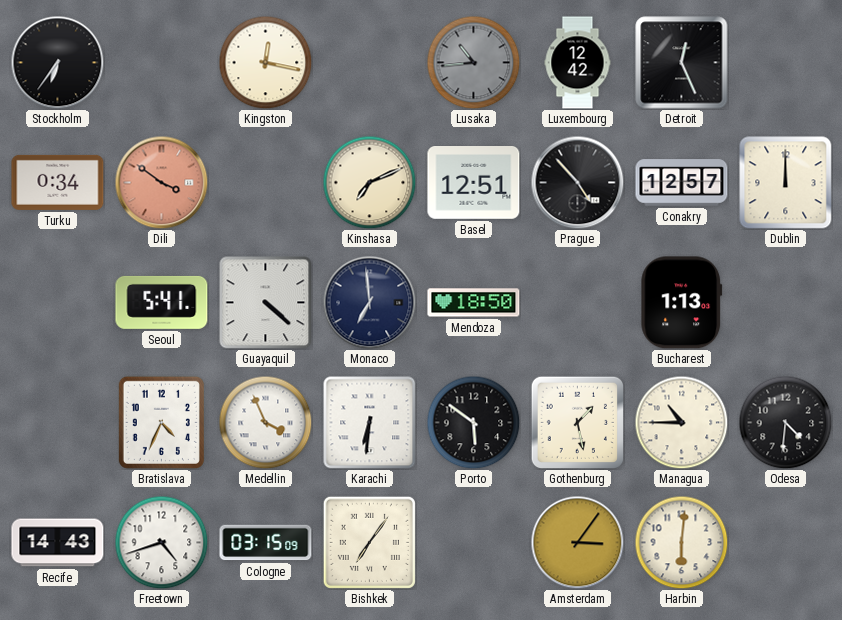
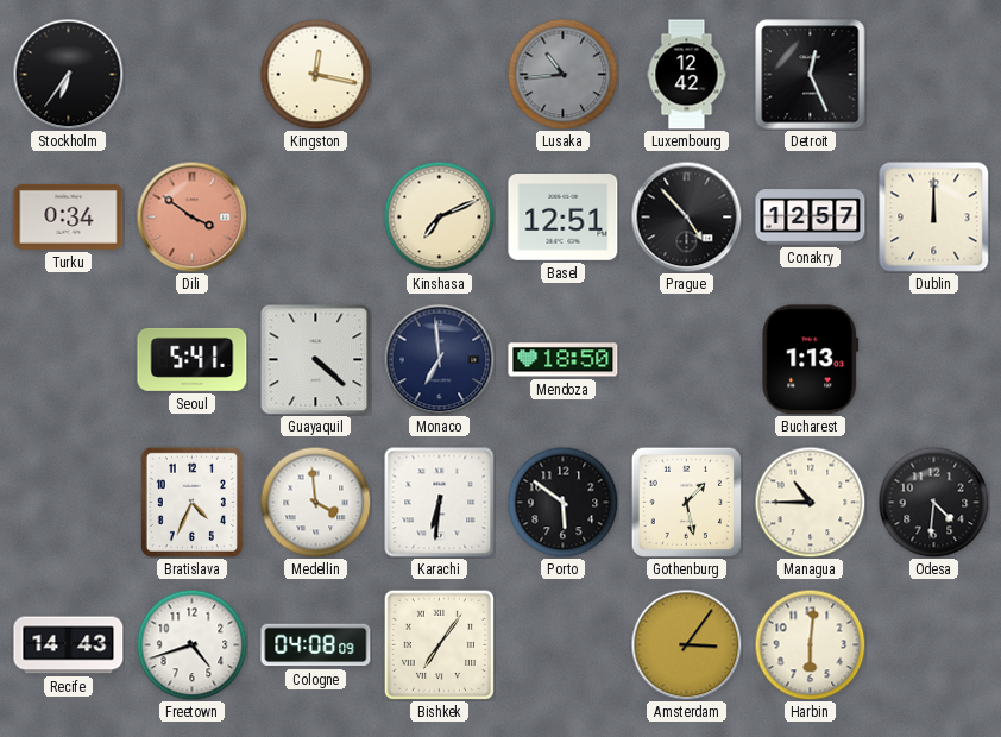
Medellin: 3:56 -> 3:59
Cologne: 03:15 -> 04:08
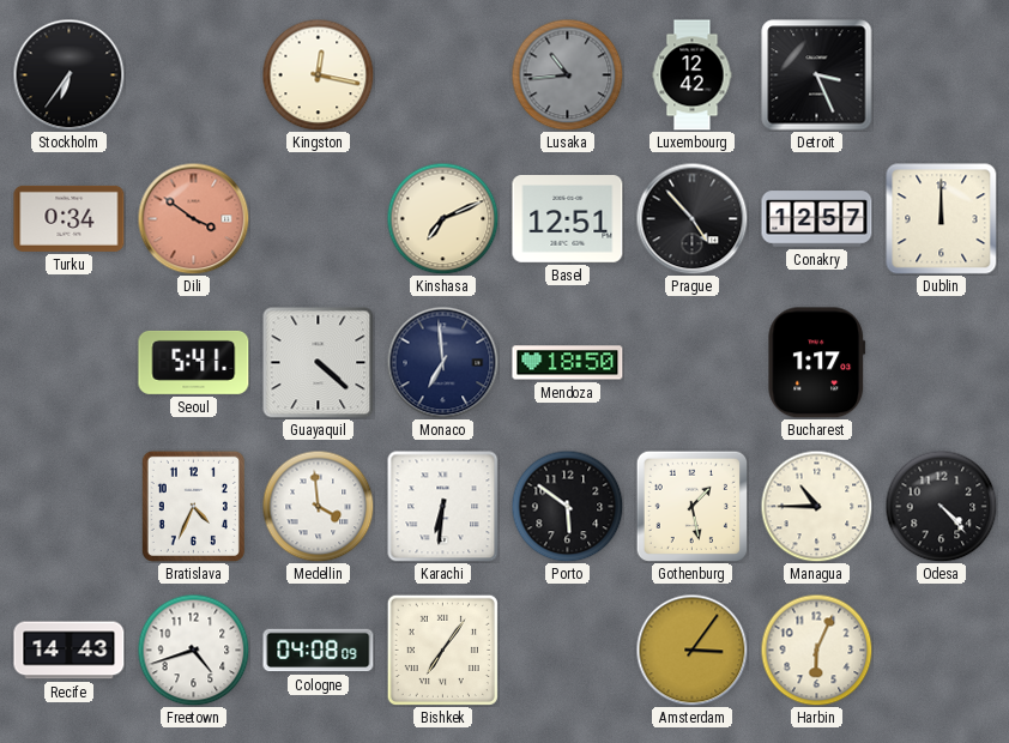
Detroit: 12:26 -> 3:26
Bucharest: 1:13 -> 1:17
Odesa: 4:31 -> 4:23
Harbin: 6:01 -> 6:04
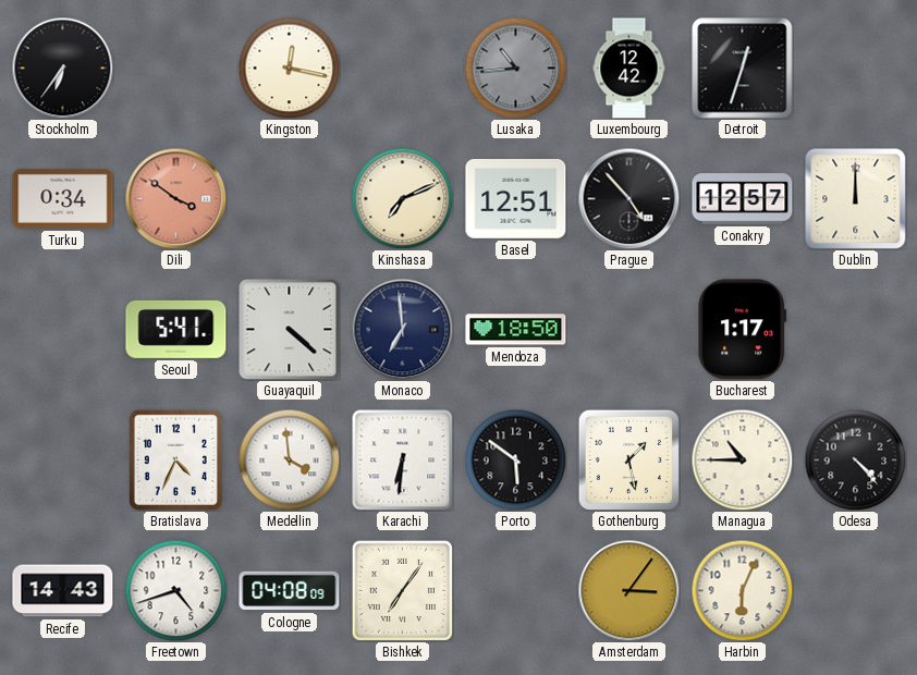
Detroit: 3:26 -> 12:33
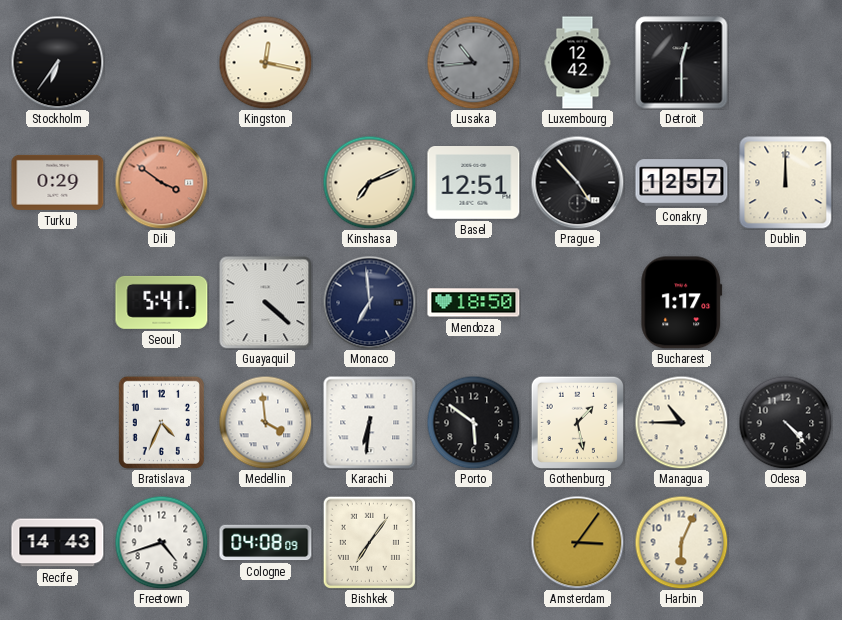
Detroit: 12:33 -> 12:30
Turku: 0:34 -> 0:29
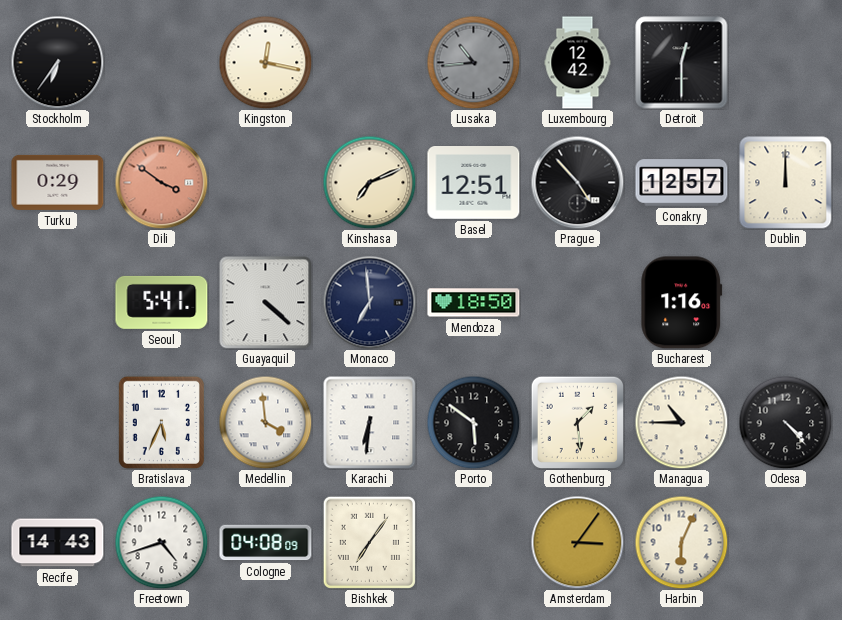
Bucharest: 1:17 -> 1:16
Bratislava: 4:34 -> 5:34
Gothenburg: 1:28 -> 1:29
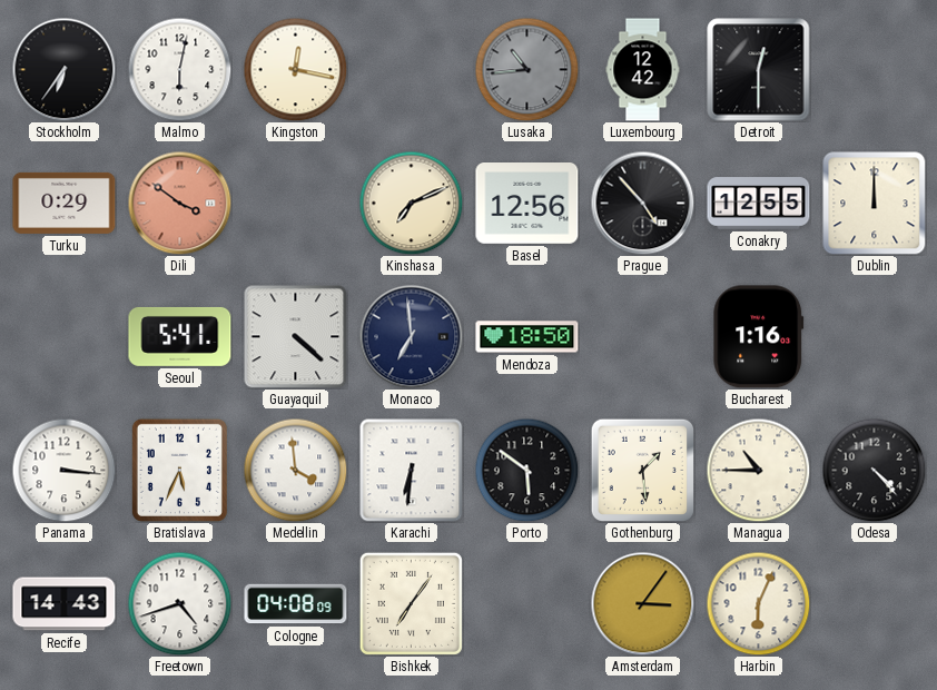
Malmo: none -> 6:02
Basel: 12:51 -> 12:56
Conakry: 12:57 -> 12:55
Panama: none -> 3:16
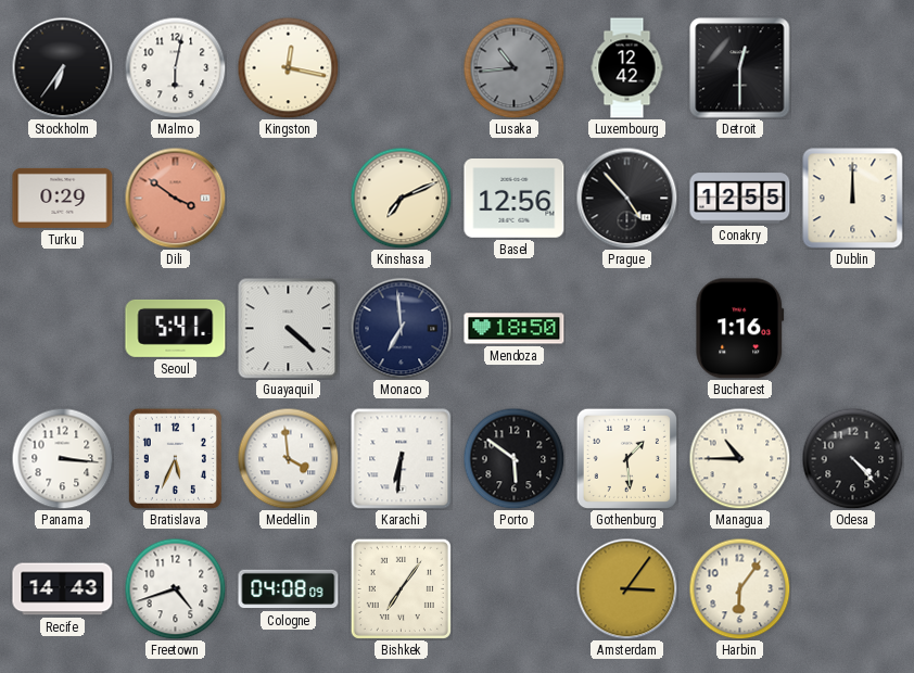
Harbin: 6:04 -> 6:06
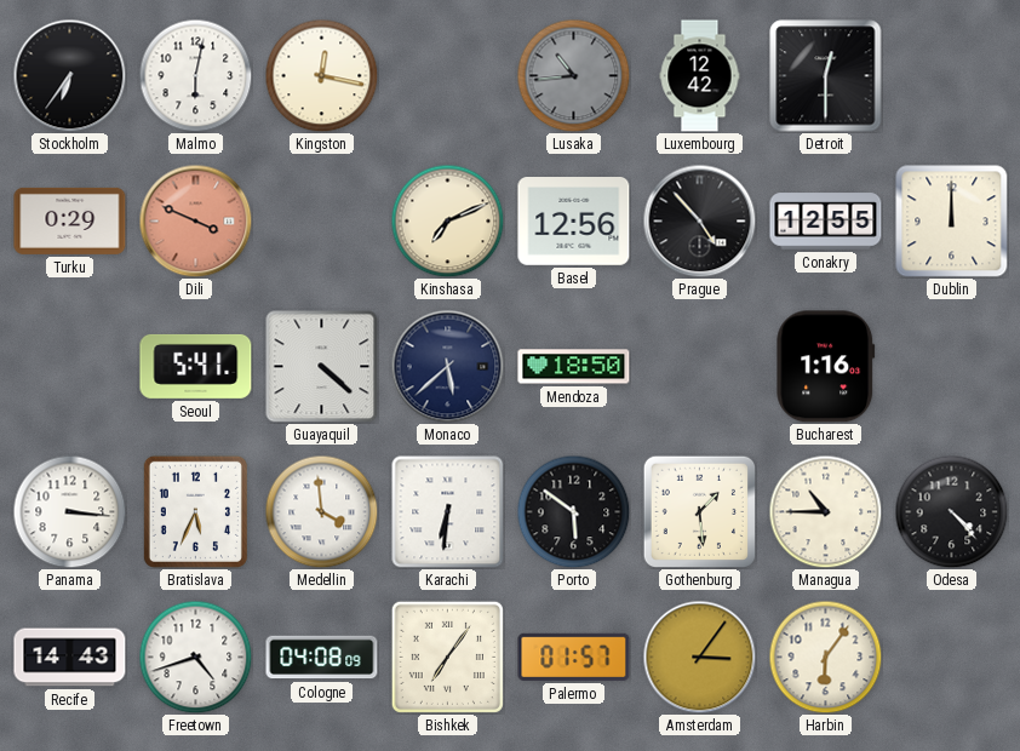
Dili: 3:51 -> 3:49
Monaco: 6:59 -> 5:38
Palermo: none -> 01:57
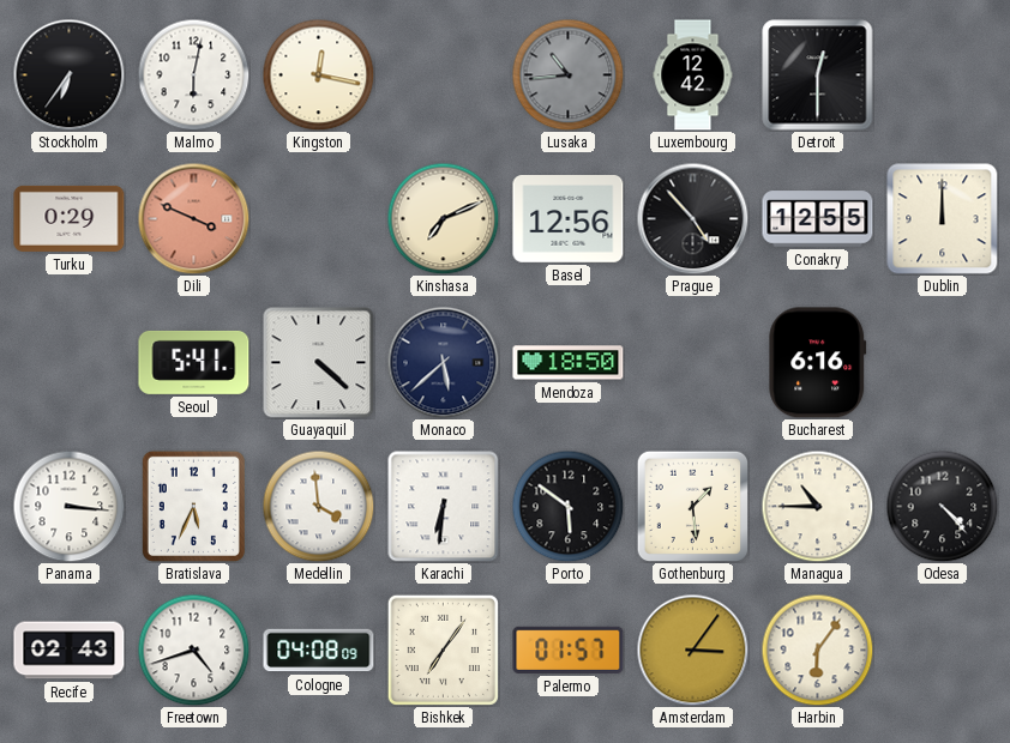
Bucharest: 1:16 -> 6:16
Recife: 14:43 -> 02:43
